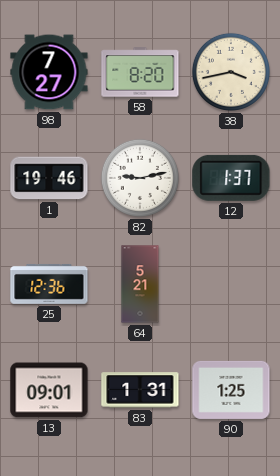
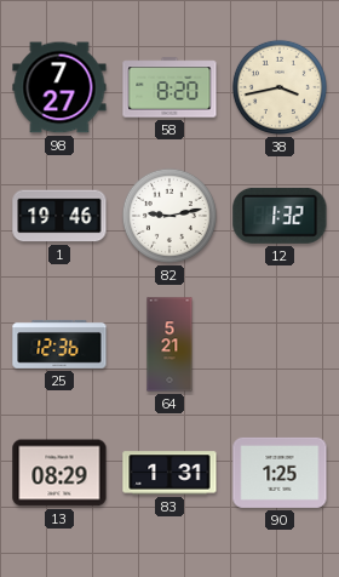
12: 1:37 -> 1:32
13: 09:01 -> 08:29
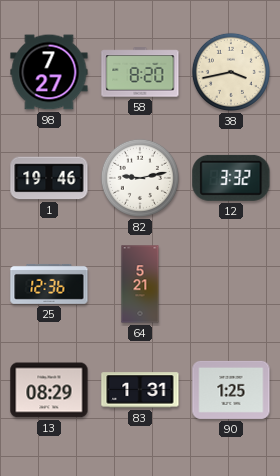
12: 1:32 -> 3:32
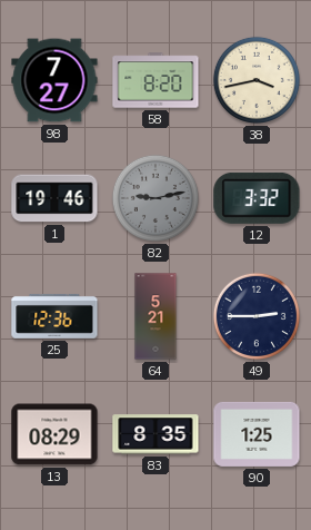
82 dial: white -> grey
49: none -> 2:45
83: 1:31 -> 8:35
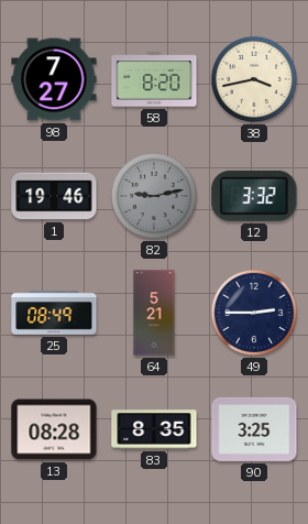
25: 12:36 -> 08:49
13: 08:29 -> 08:28
90: 1:25 -> 3:25
